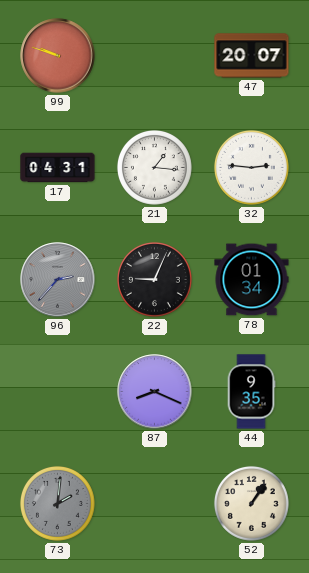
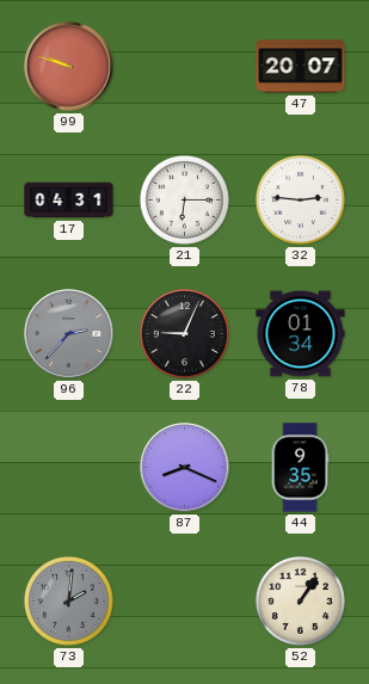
21: 1:16 -> 6:15
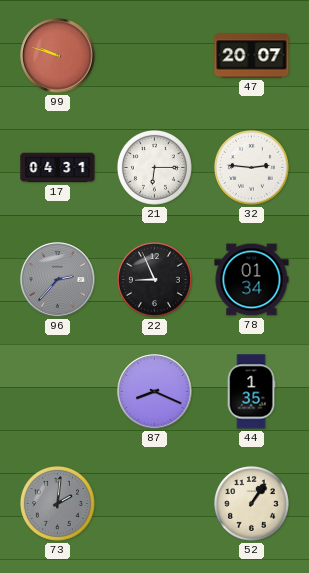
22: 9:04 -> 8:56
44: 9:35 -> 1:35
